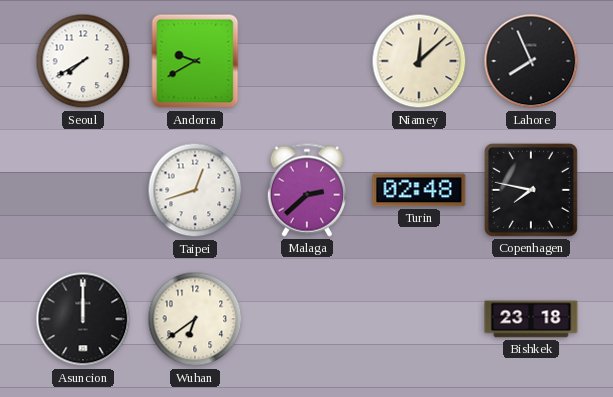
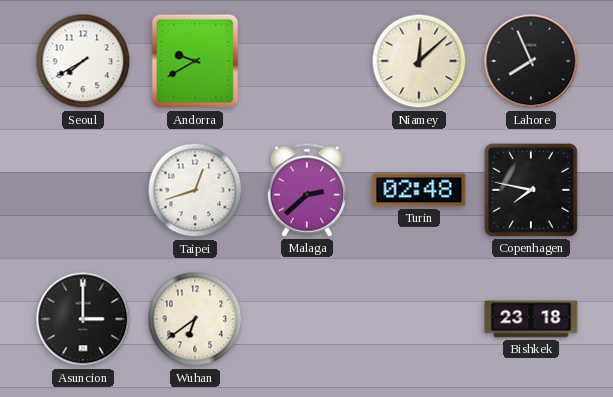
Asuncion: 12:00 -> 3:00
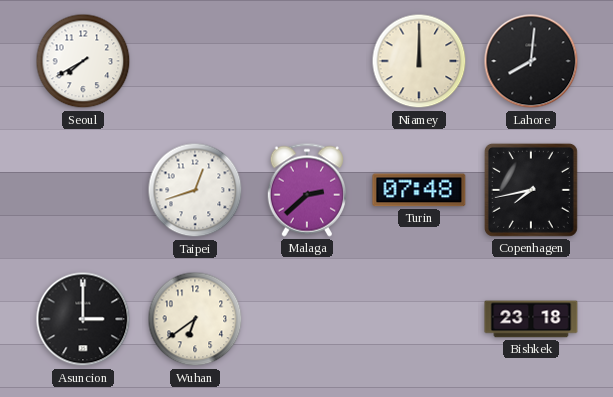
Andorra: 9:40 -> none
Niamey: 12:08 -> 12:00
Lahore: 7:56 -> 8:01
Turin: 02:48 -> 07:48
Copenhagen: 7:47 -> 7:43
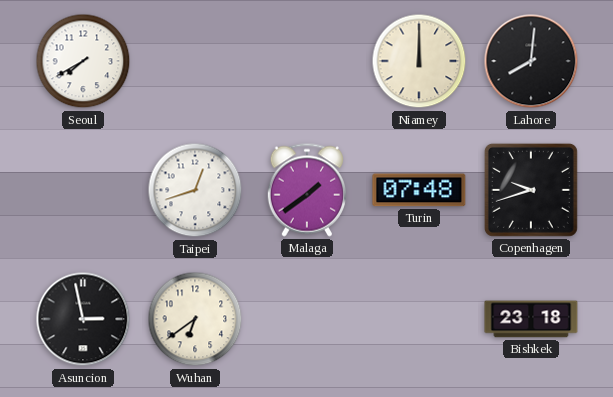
Malaga: 2:38 -> 1:39
Copenhagen: 7:43 -> 9:42
Asuncion: 3:00 -> 2:58
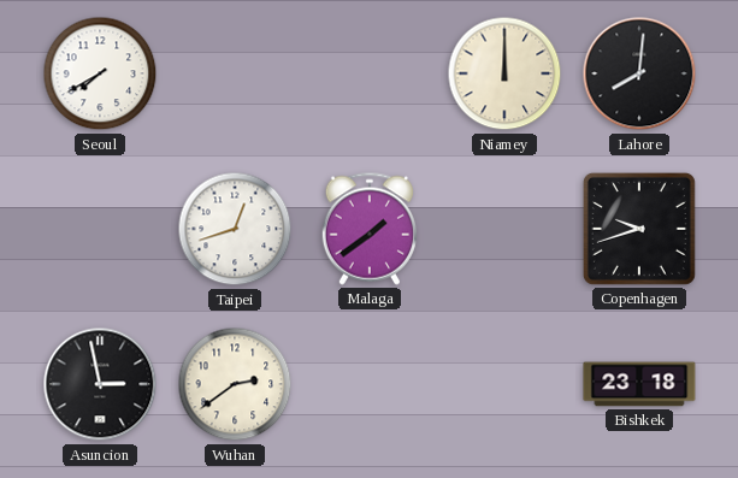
Turin: 07:48 -> none
Wuhan: 6:39 -> 2:39
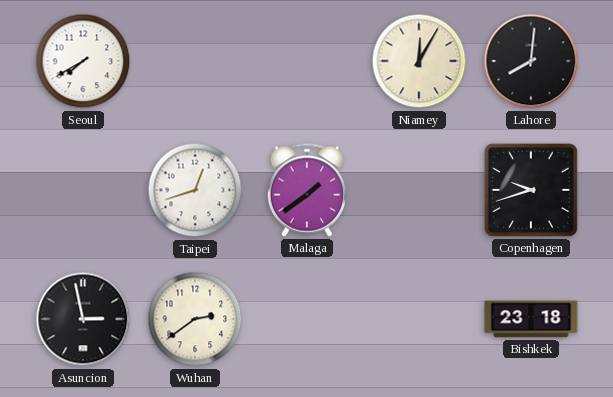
Niamey: 12:00 -> 12:05
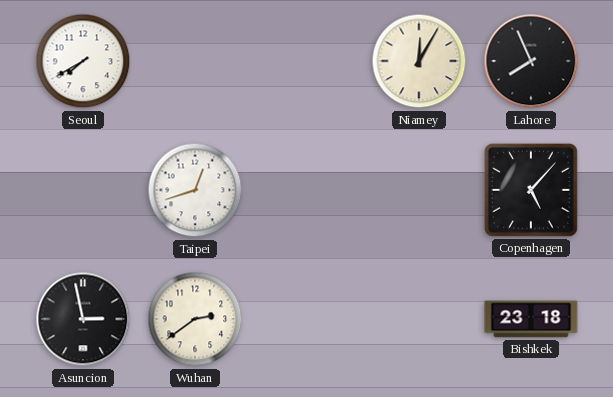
Lahore: 8:01 -> 7:56
Malaga: 1:39 -> none
Copenhagen: 9:42 -> 5:07
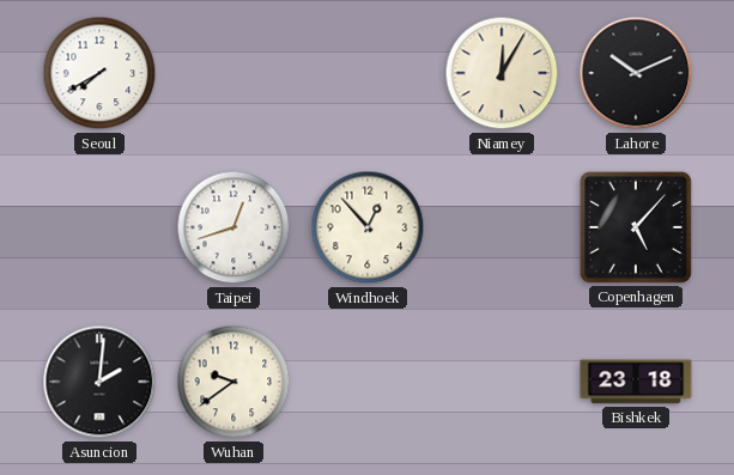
Lahore: 7:56 -> 10:11
Windhoek: none -> 12:53
Asuncion: 2:58 -> 2:01
Wuhan: 2:39 -> 9:39
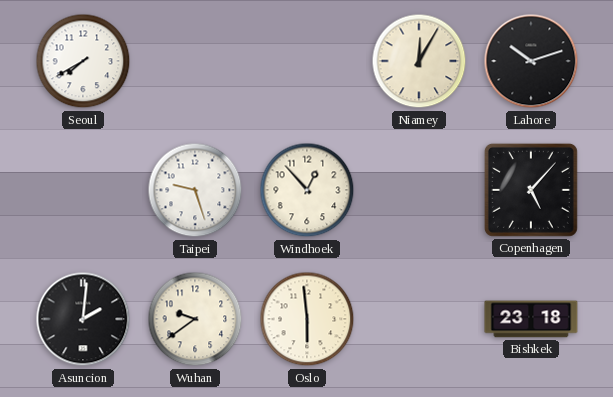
Lahore: 10:11 -> 10:12
Taipei: 12:42 -> 9:27
Oslo: none -> 5:59
